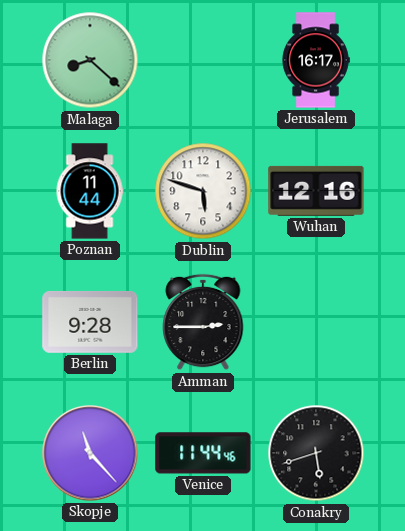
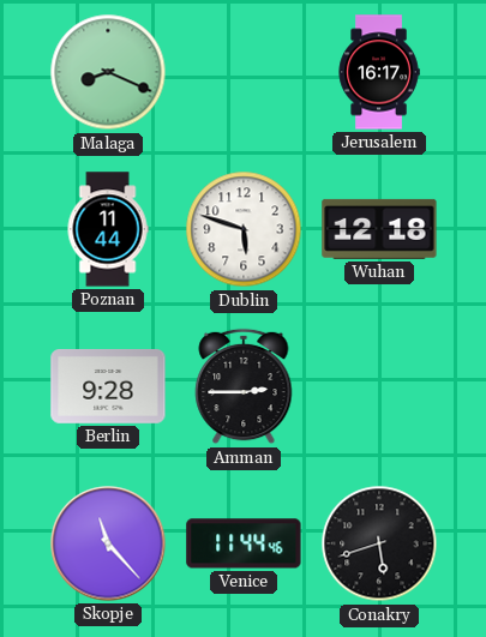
Malaga: 8:22 -> 8:19
Wuhan: 12:16 -> 12:18
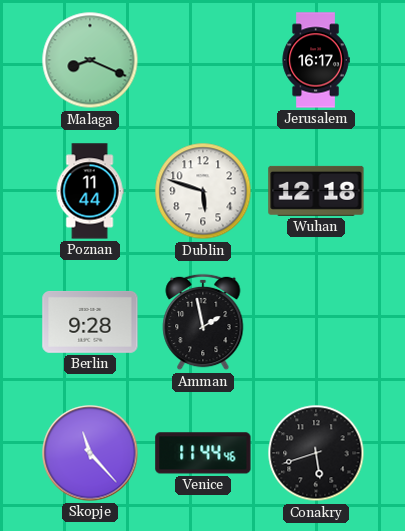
Amman: 2:45 -> 1:58
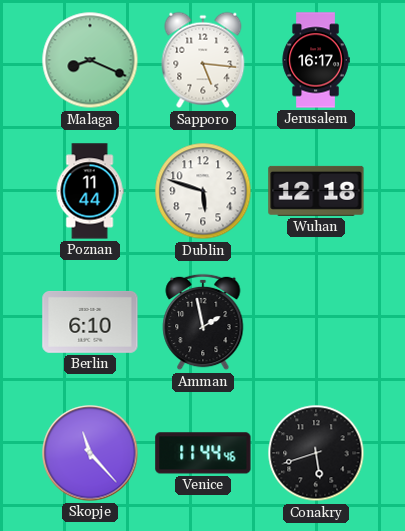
Sapporo: none -> 5:16
Berlin: 9:28 -> 6:10
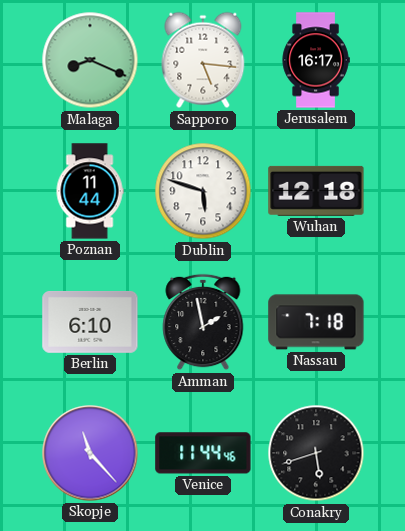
Nassau: none -> 7:18
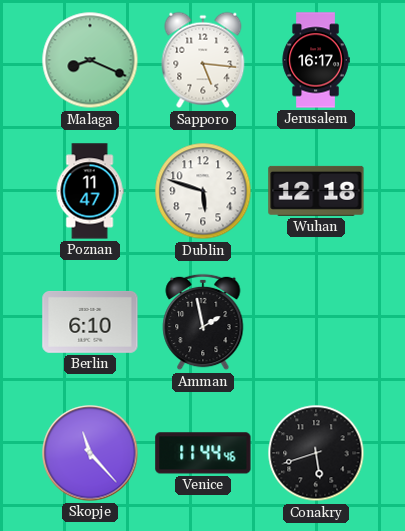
Poznan: 11:44 -> 11:47
Nassau: 7:18 -> none
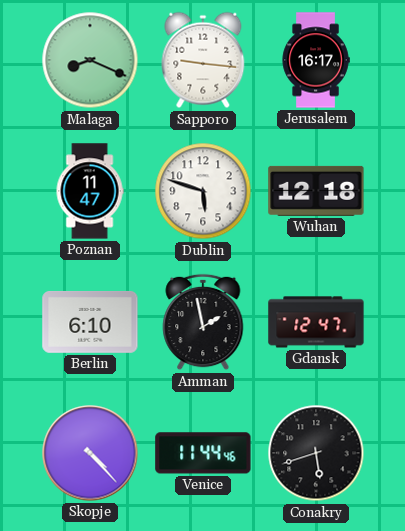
Sapporo: 5:16 -> 9:16
Gdansk: none -> 12:47
Skopje: 11:23 -> 4:23
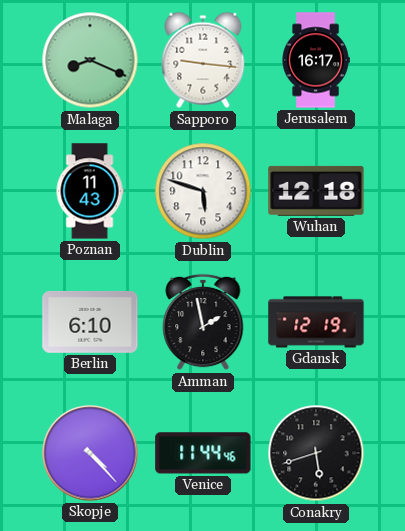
Poznan: 11:47 -> 11:43
Gdansk: 12:47 -> 12:19
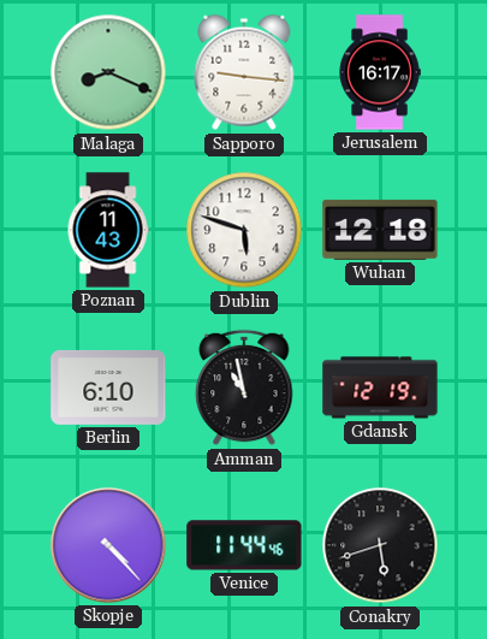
Amman: 1:58 -> 10:58
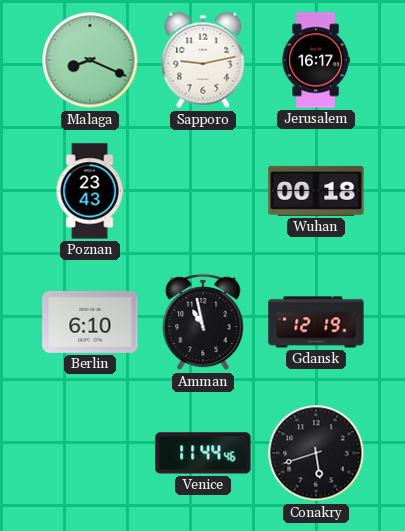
Sapporo: 9:16 -> 9:13
Poznan: 11:43 -> 23:43
Dublin: 5:48 -> none
Wuhan: 12:18 -> 00:18
Skopje: 4:23 -> none
